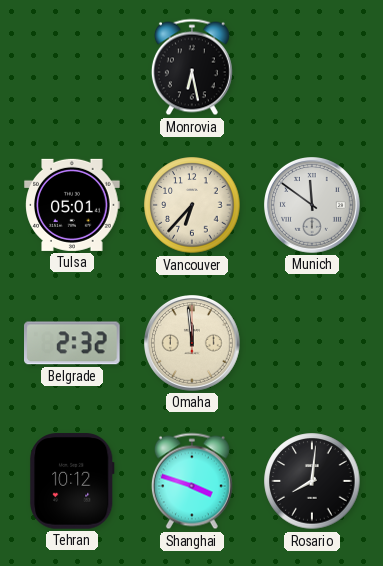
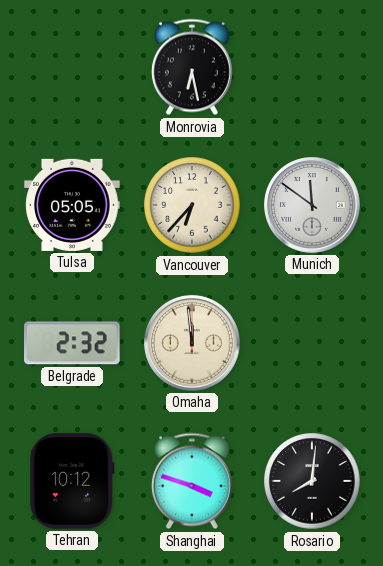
Tulsa: 05:01 -> 05:05
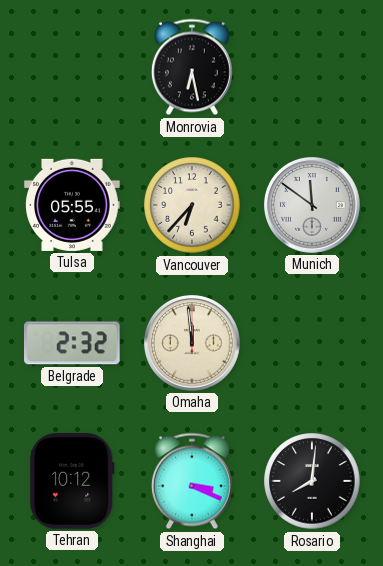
Tulsa: 05:05 -> 05:55
Shanghai: 3:48 -> 3:19
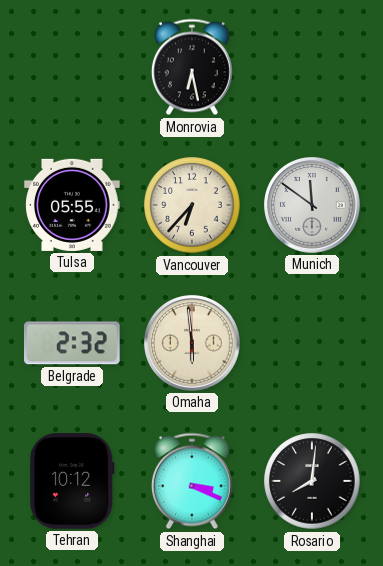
Omaha: 11:59 -> 5:59
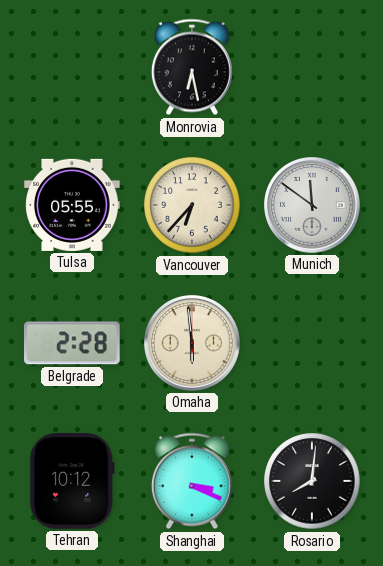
Belgrade: 2:32 -> 2:28
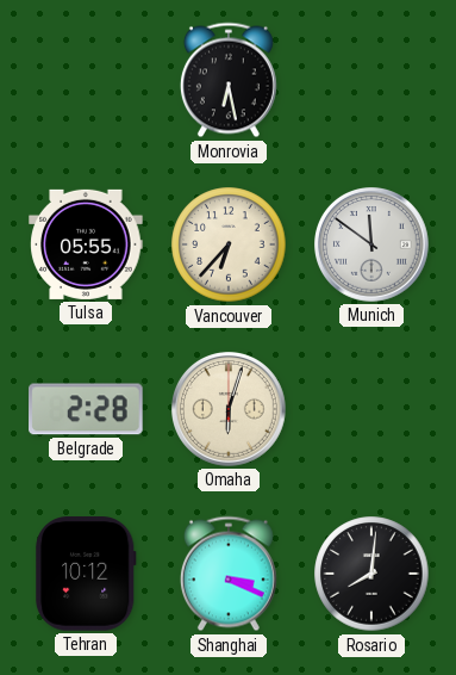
Omaha: 5:59 -> 6:03
